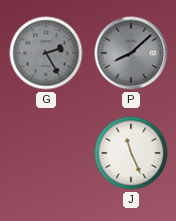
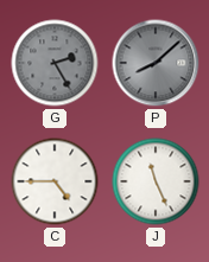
C: none -> 4:45
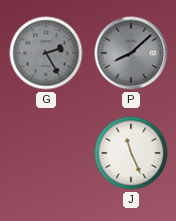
C: 4:45 -> none
